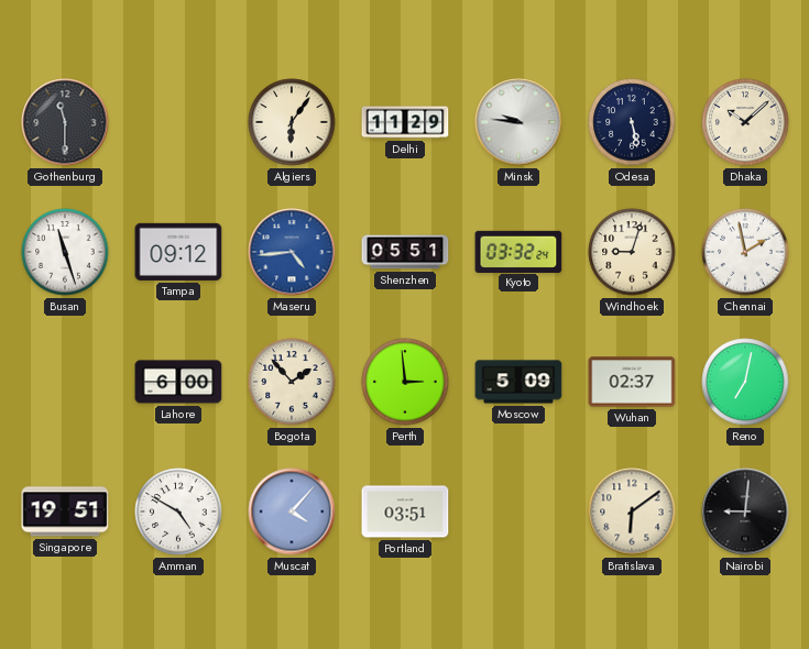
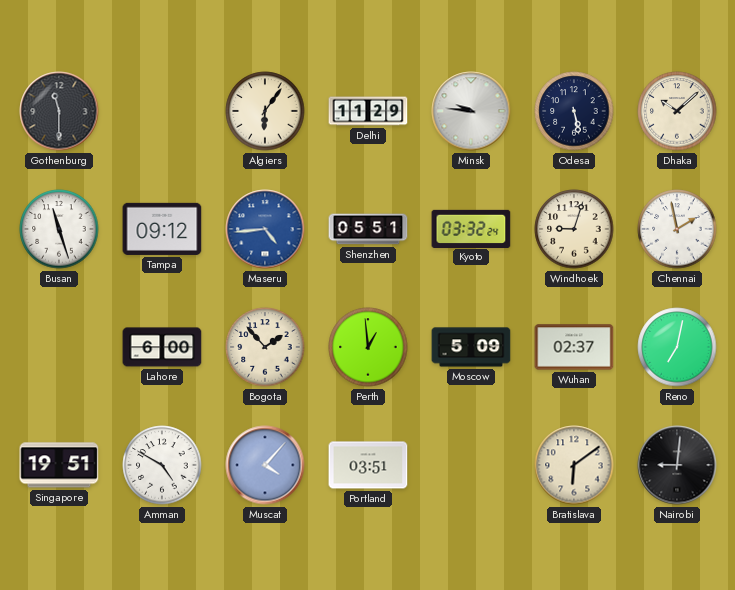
Perth: 2:59 -> 12:59
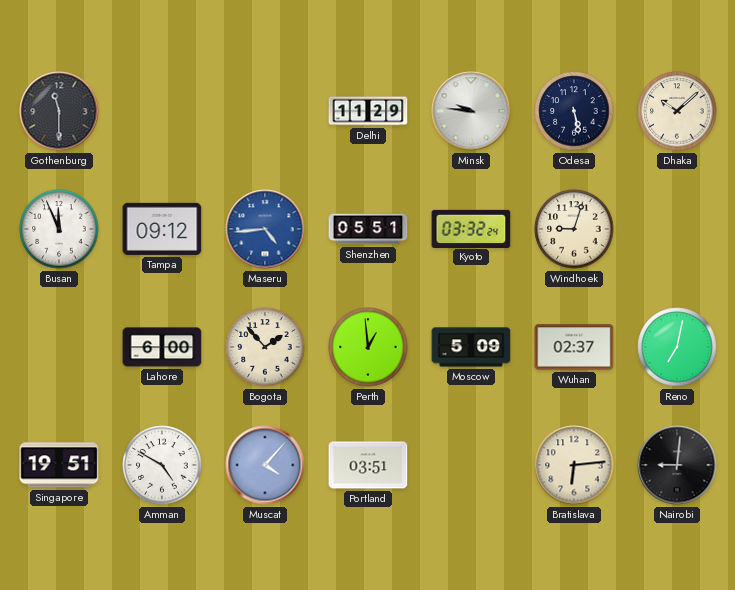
Algiers: 6:06 -> none
Busan: 11:27 -> 11:56
Chennai: 1:58 -> none
Bratislava: 6:09 -> 6:14
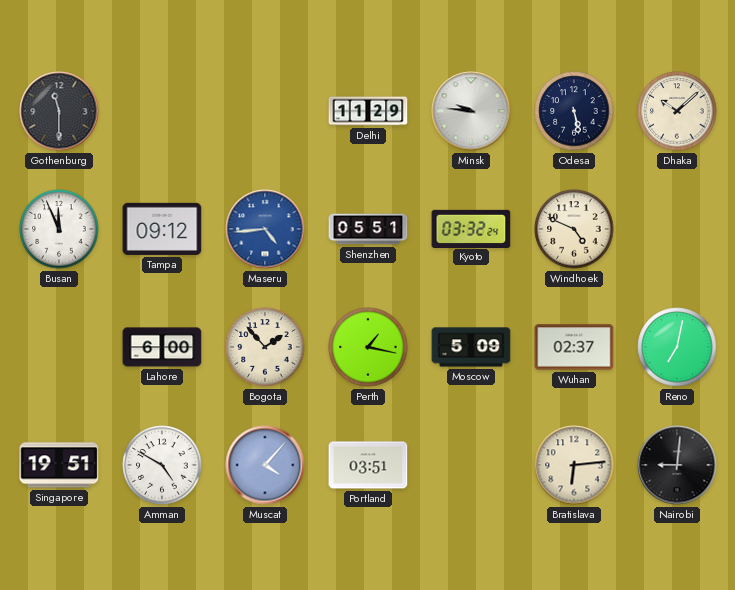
Windhoek: 9:03 -> 4:49
Perth: 12:59 -> 1:17
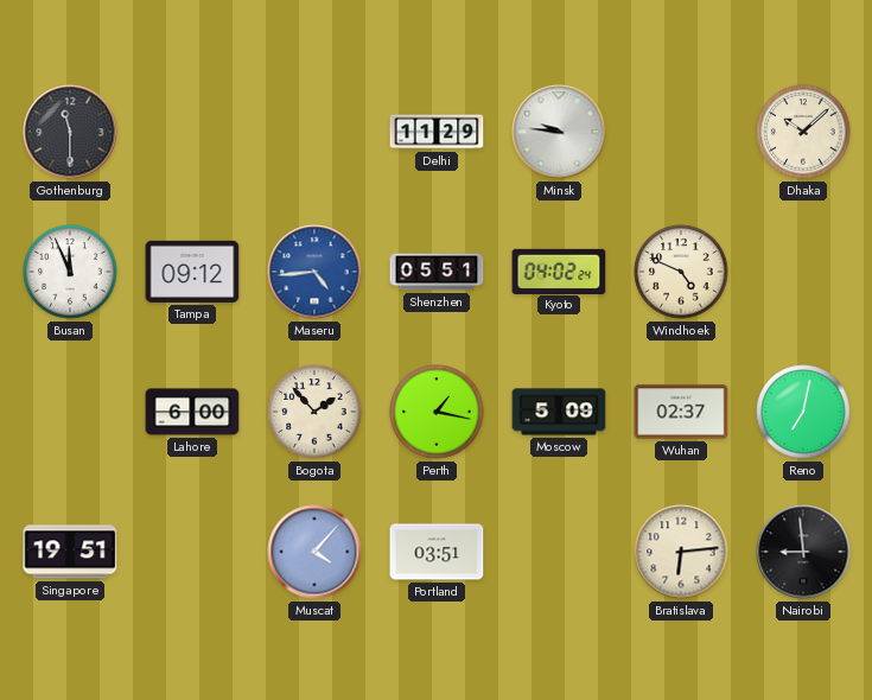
Odesa: 5:28 -> none
Kyoto: 03:32 -> 04:02
Amman: 4:50 -> none
Nairobi: 9:01 -> 8:59
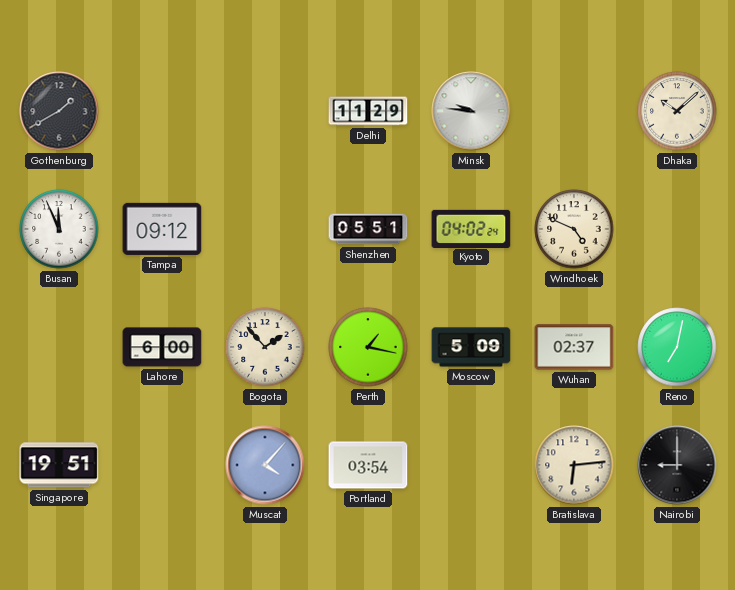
Gothenburg: 11:30 -> 1:40
Maseru: 4:44 -> none
Portland: 03:51 -> 03:54
Nairobi: 8:59 -> 9:00
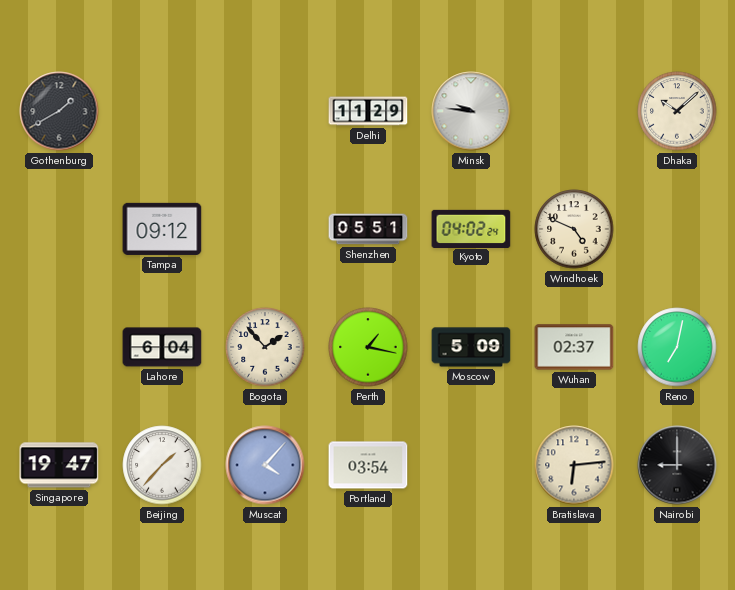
Busan: 11:56 -> none
Lahore: 6:00 -> 6:04
Singapore: 19:51 -> 19:47
Beijing: none -> 1:37
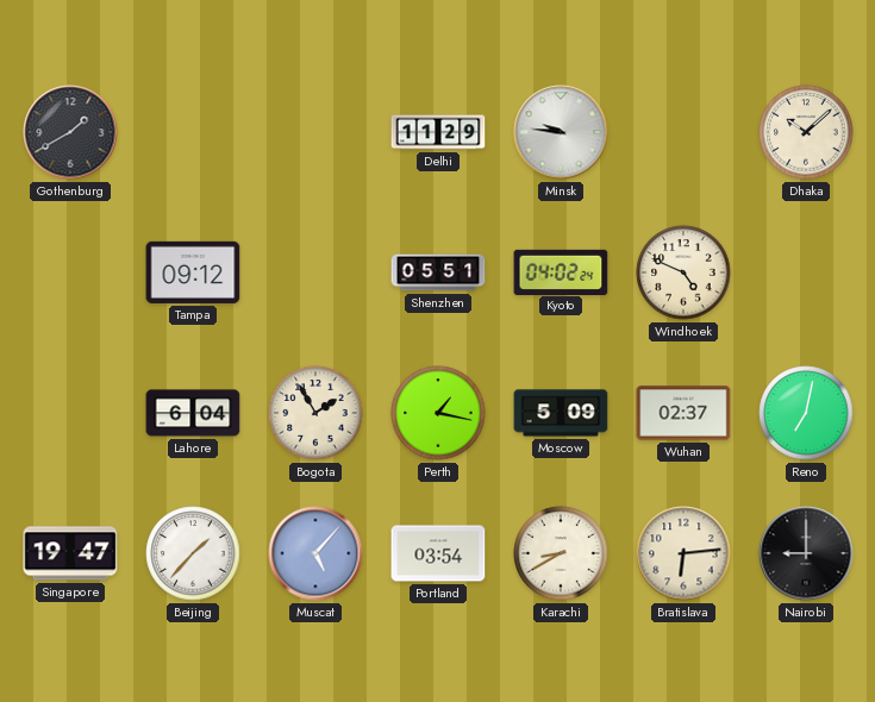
Bogota: 1:53 -> 1:55
Muscat: 4:07 -> 5:07
Karachi: none -> 8:40
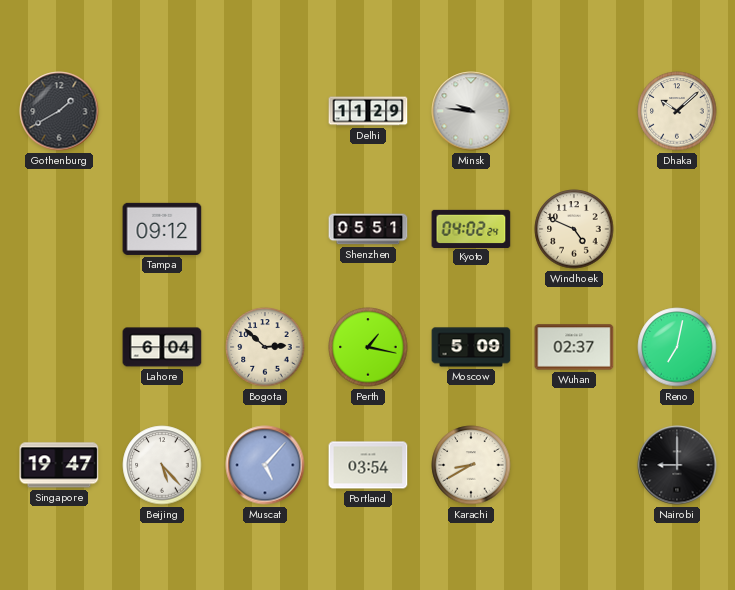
Bogota: 1:55 -> 2:52
Beijing: 1:37 -> 5:23
Bratislava: 6:14 -> none
